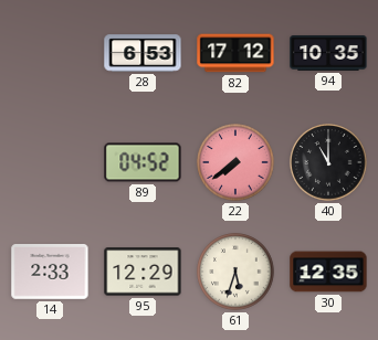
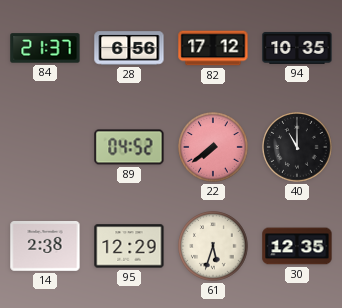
84: none -> 21:37
28: 6:53 -> 6:56
14: 2:33 -> 2:38
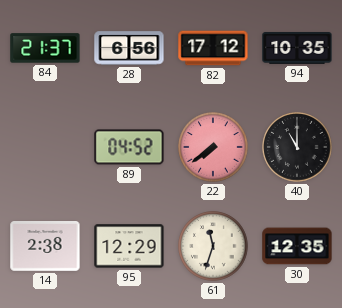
61: 5:33 -> 11:33
